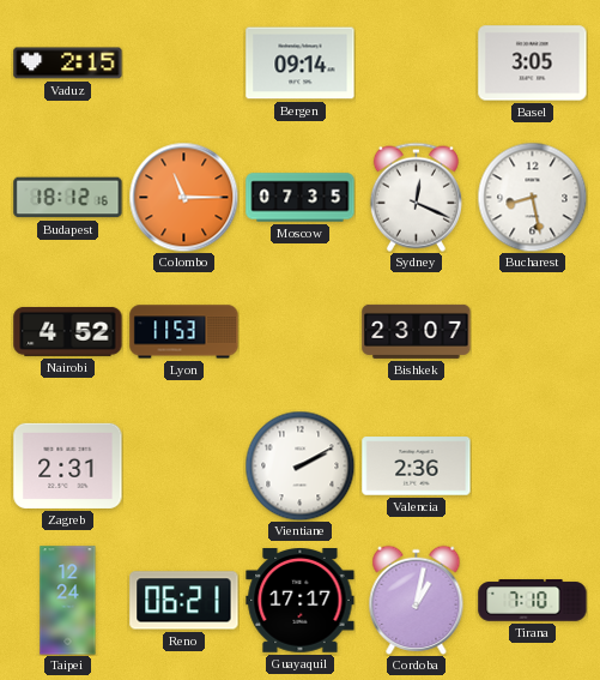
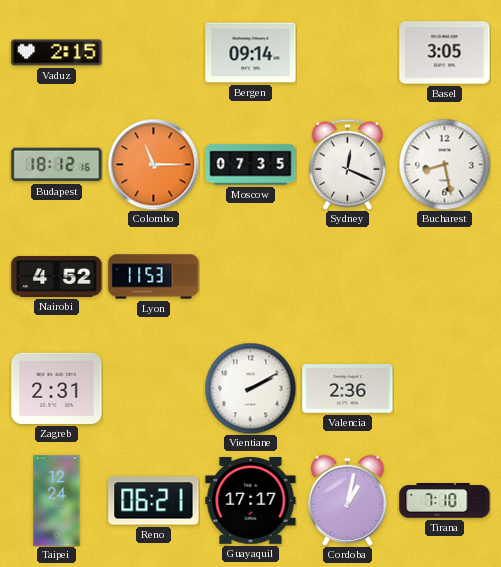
Bishkek: 23:07 -> none
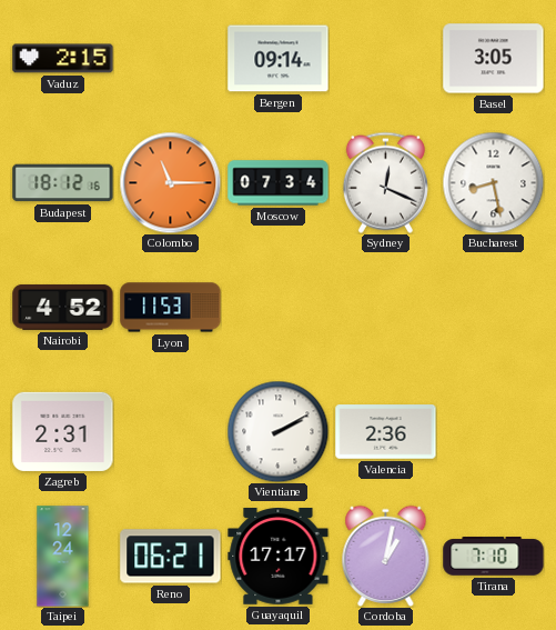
Moscow: 07:35 -> 07:34
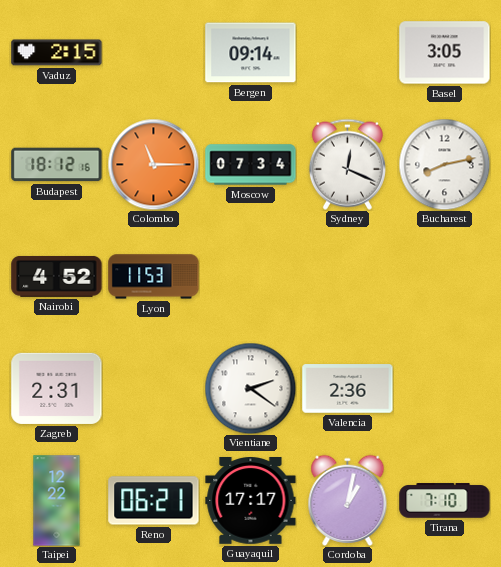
Bucharest: 8:28 -> 8:13
Vientiane: 2:10 -> 2:21
Taipei: 12:24 -> 12:22
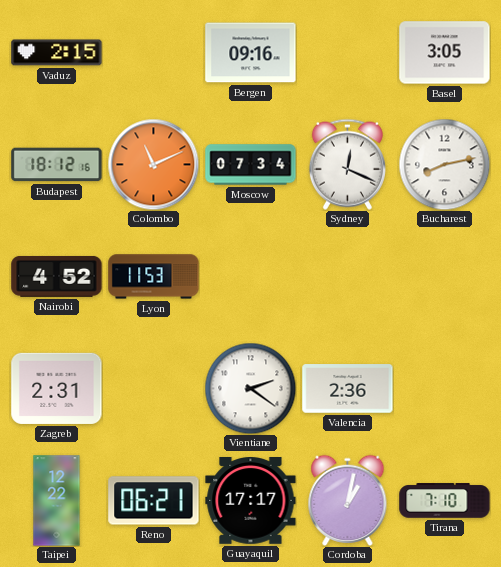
Bergen: 09:14 -> 09:16
Colombo: 11:15 -> 11:11
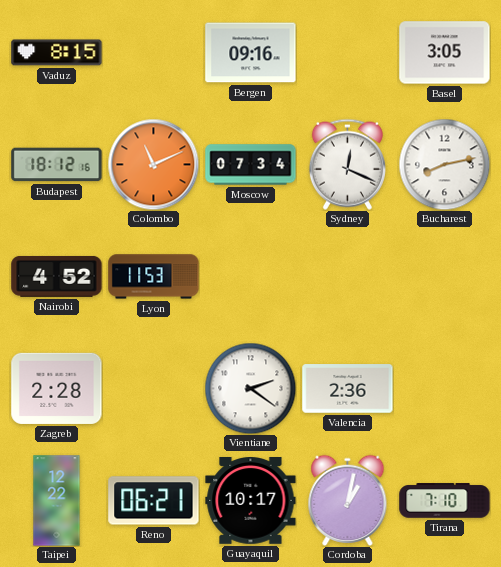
Vaduz: 2:15 -> 8:15
Zagreb: 2:31 -> 2:28
Guayaquil: 17:17 -> 10:17
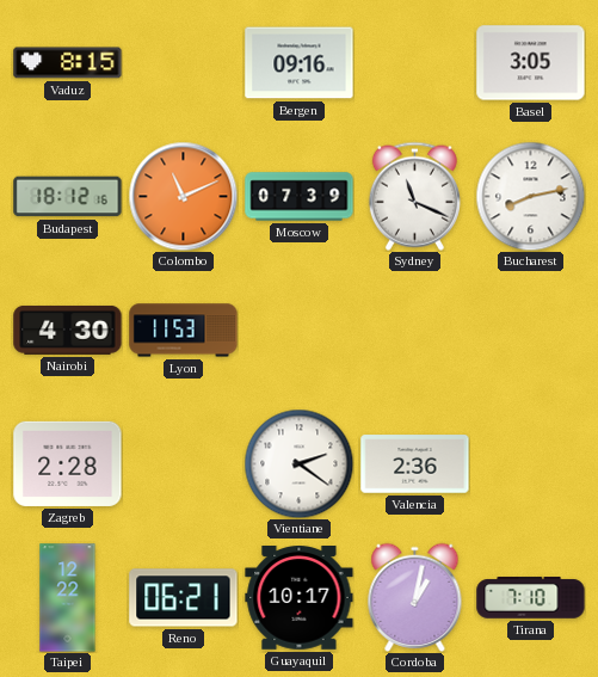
Moscow: 07:34 -> 07:39
Sydney: 12:19 -> 11:19
Nairobi: 4:52 -> 4:30
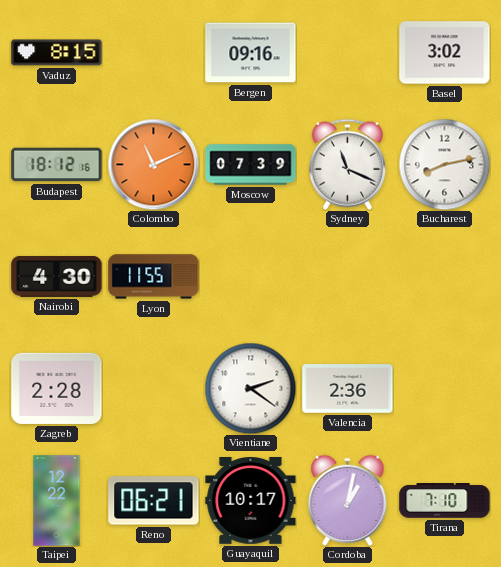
Basel: 3:05 -> 3:02
Lyon: 11:53 -> 11:55
